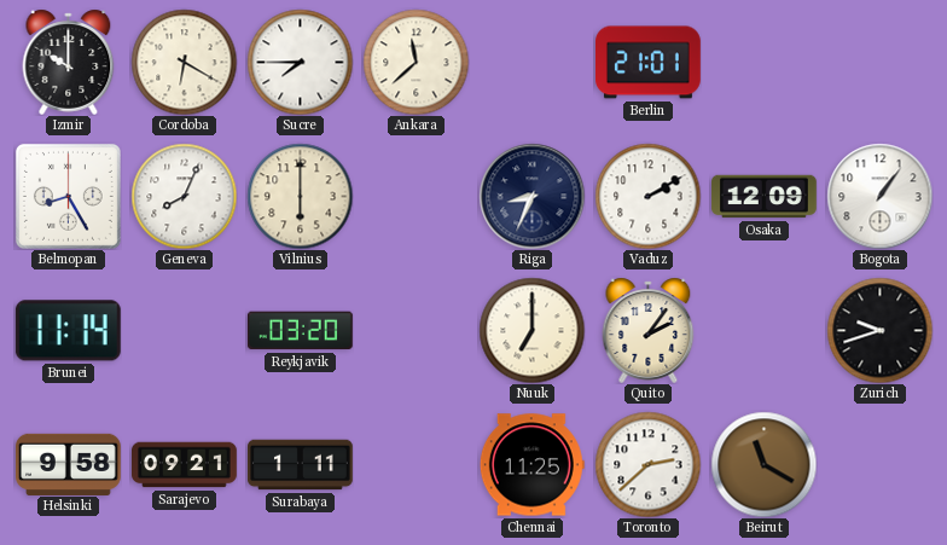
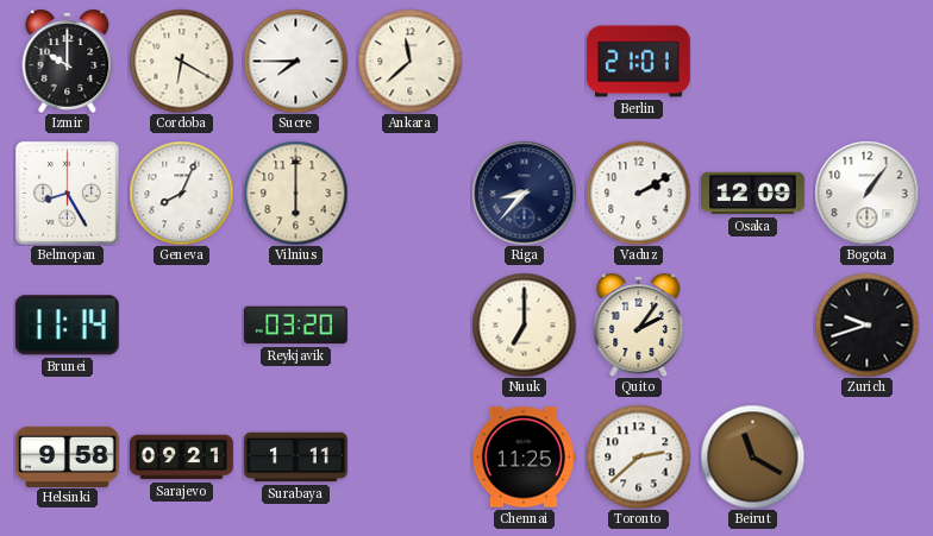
Riga: 8:34 -> 8:37
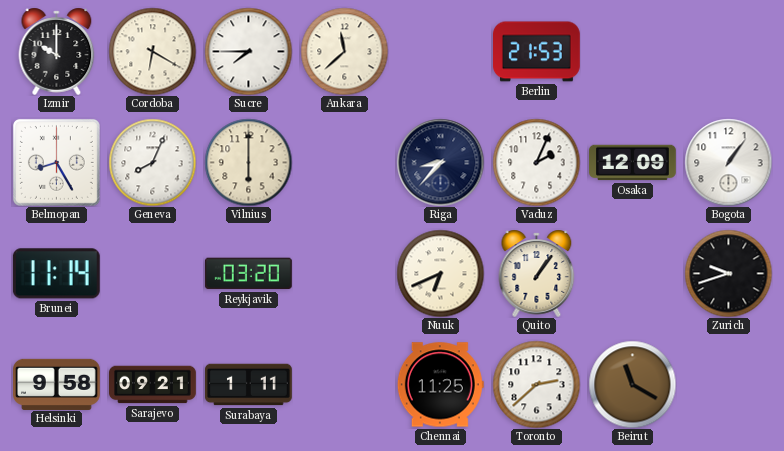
Berlin: 21:01 -> 21:53
Vaduz: 2:10 -> 2:04
Nuuk: 7:00 -> 6:41
Quito: 2:06 -> 1:06
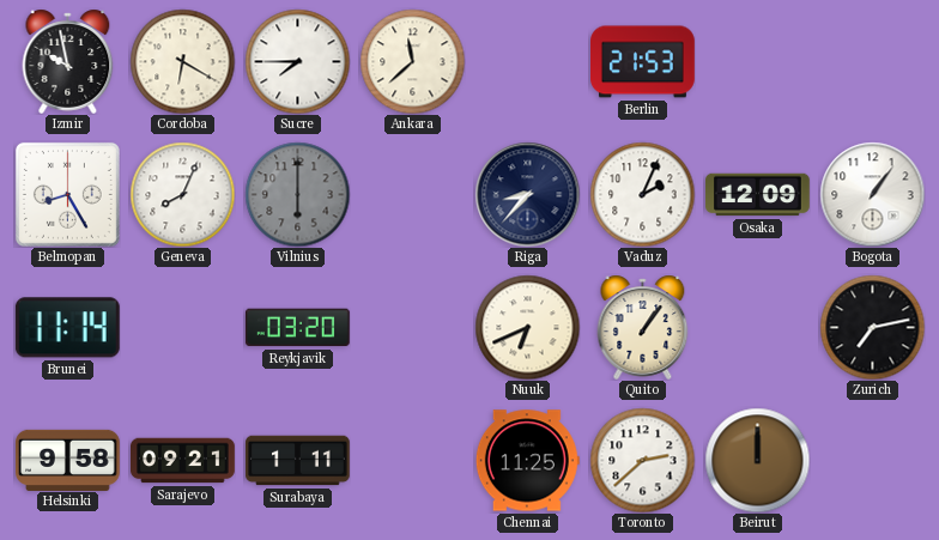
Izmir: 10:00 -> 9:58
Vilnius dial: cream -> grey
Zurich: 9:42 -> 7:13
Beirut: 11:20 -> 12:00
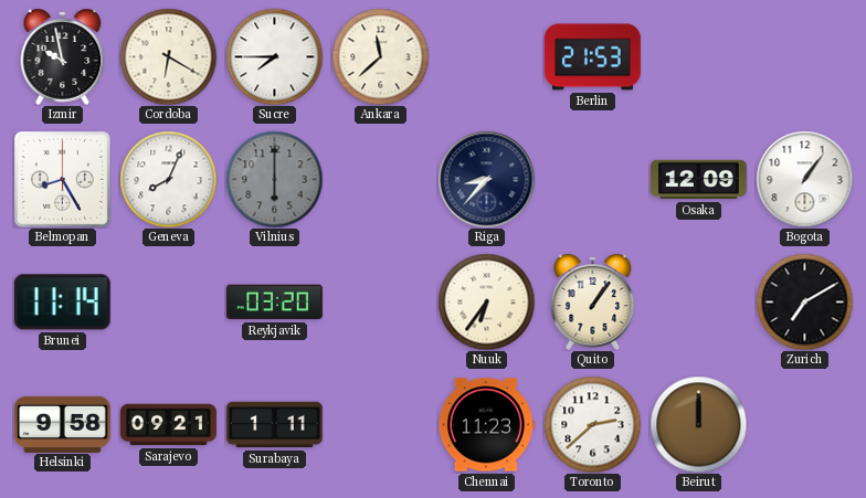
Vaduz: 2:04 -> none
Nuuk: 6:41 -> 6:36
Zurich: 7:13 -> 7:10
Chennai: 11:25 -> 11:23
